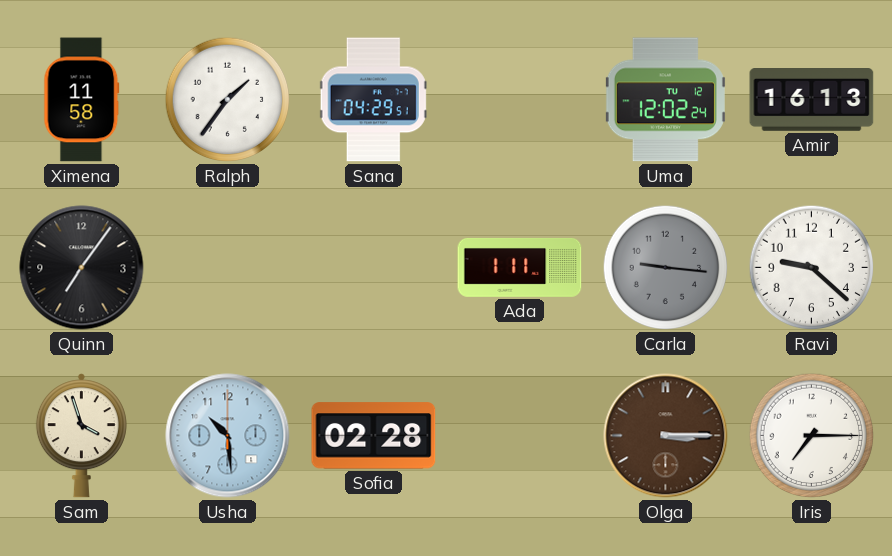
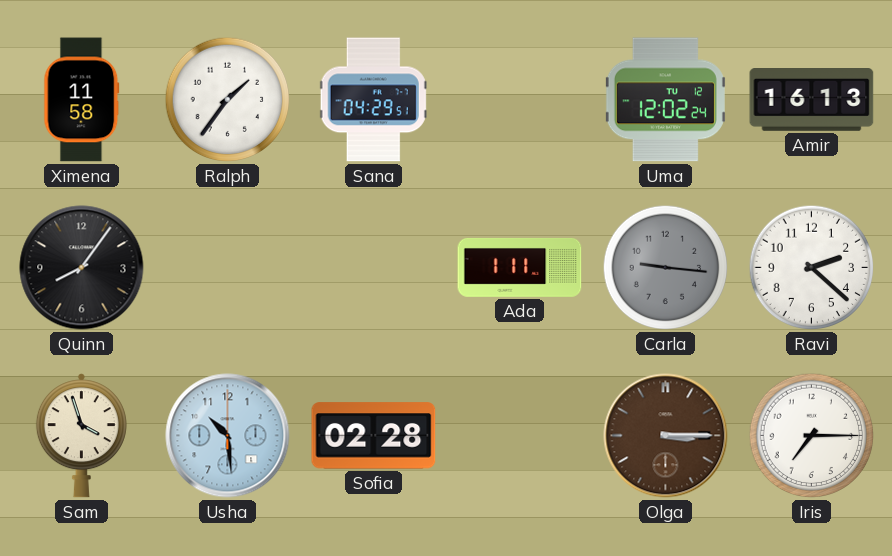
Quinn: 7:06 -> 8:06
Ravi: 9:22 -> 2:22
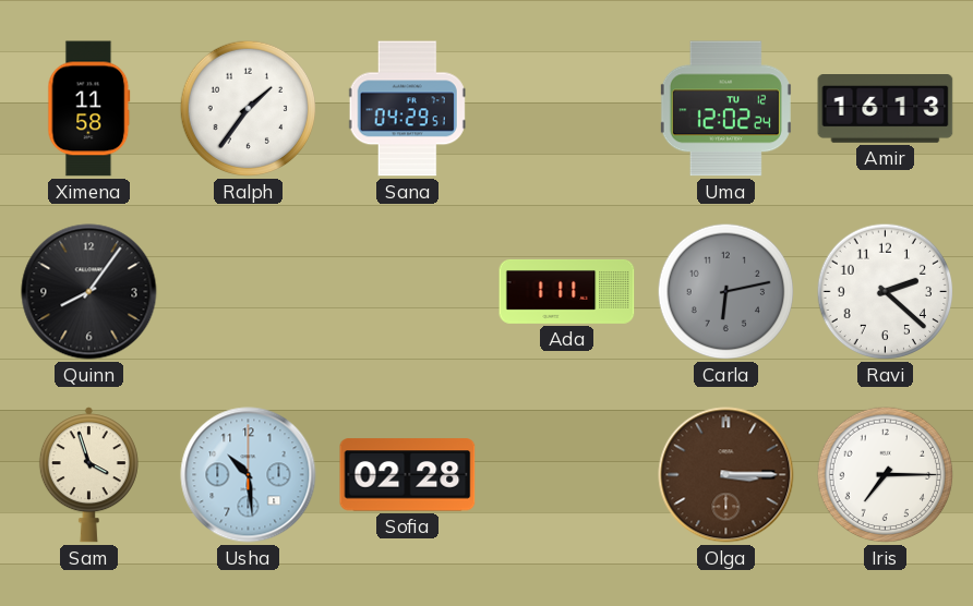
Carla: 9:16 -> 6:13
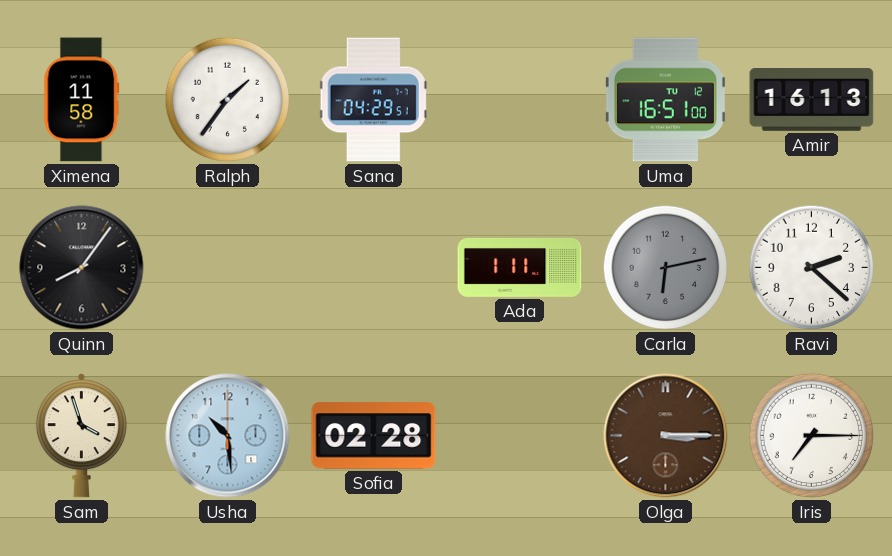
Uma: 12:02 -> 16:51
